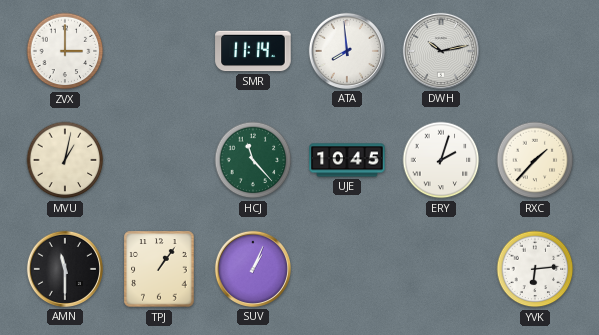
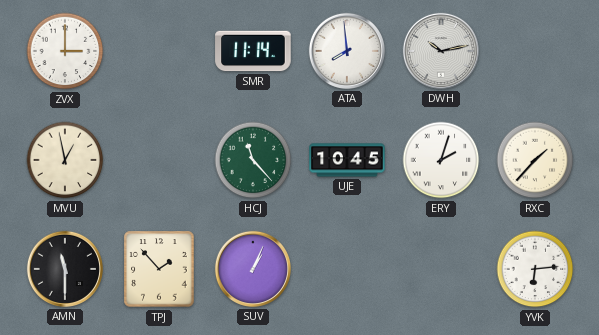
MVU: 1:02 -> 12:58
TPJ: 1:06 -> 1:53
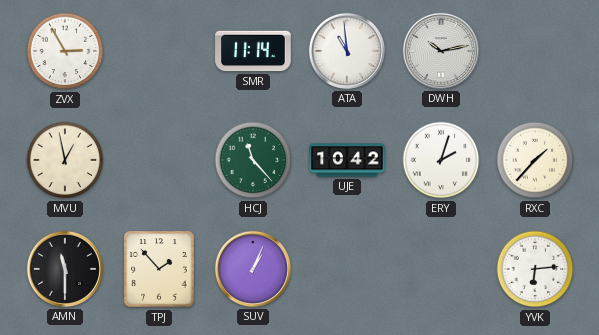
ZVX: 3:00 -> 2:55
ATA: 7:59 -> 10:59
UJE: 10:45 -> 10:42
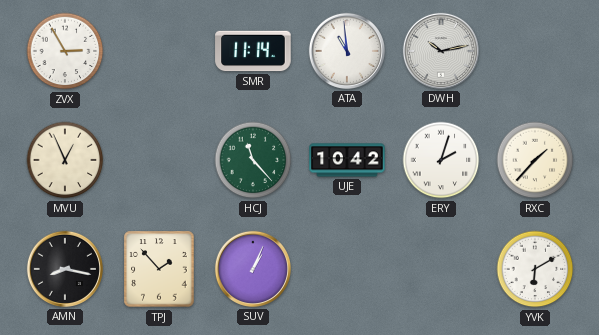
MVU: 12:58 -> 12:56
AMN: 11:30 -> 8:17
YVK: 6:14 -> 6:10
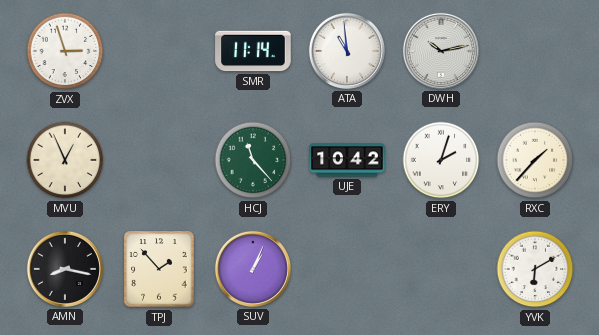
ZVX: 2:55 -> 2:57
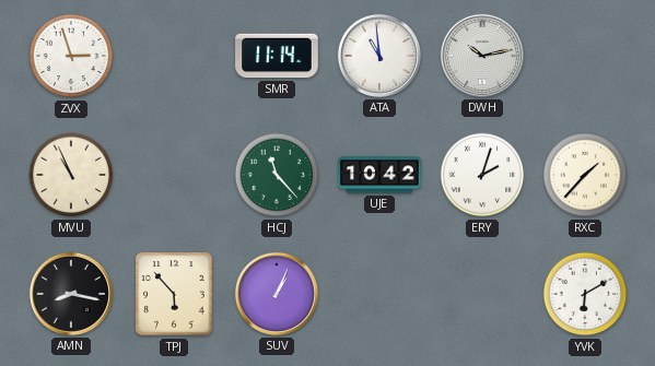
MVU: 12:56 -> 10:56
TPJ: 1:53 -> 5:53
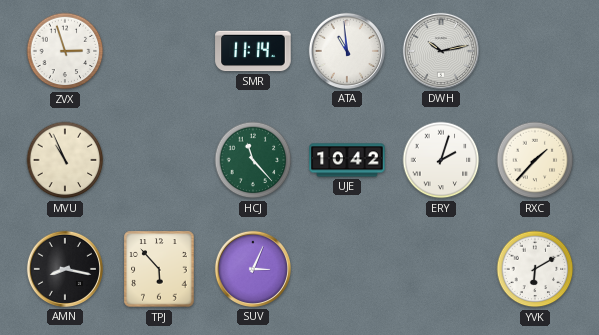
SUV: 1:04 -> 3:04
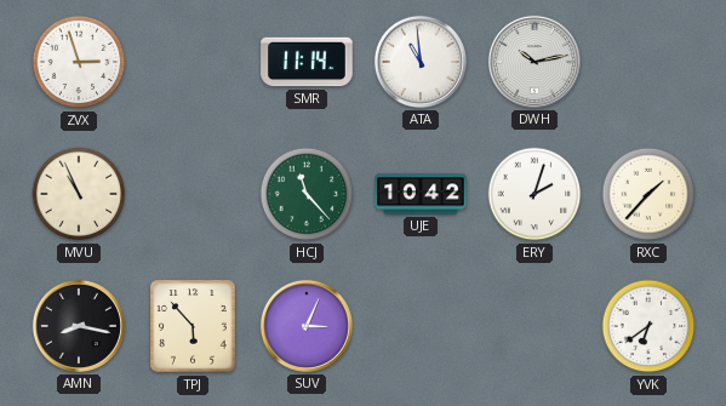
YVK: 6:10 -> 6:39
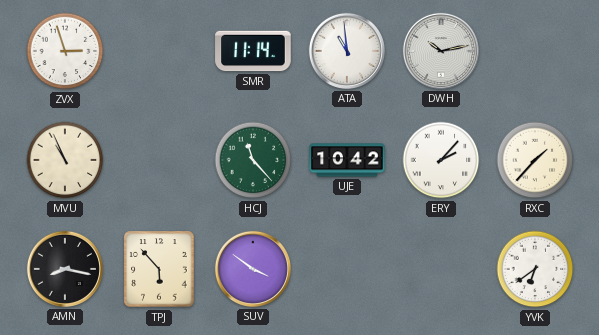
ERY: 2:03 -> 2:07
SUV: 3:04 -> 3:51
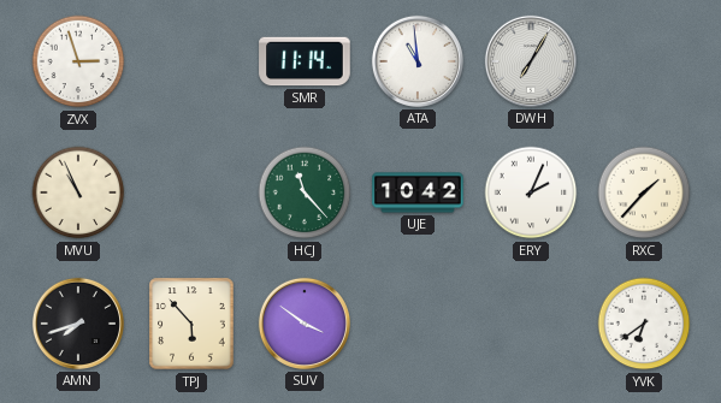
DWH: 10:13 -> 7:05
ERY: 2:07 -> 2:04
AMN: 8:17 -> 7:42
